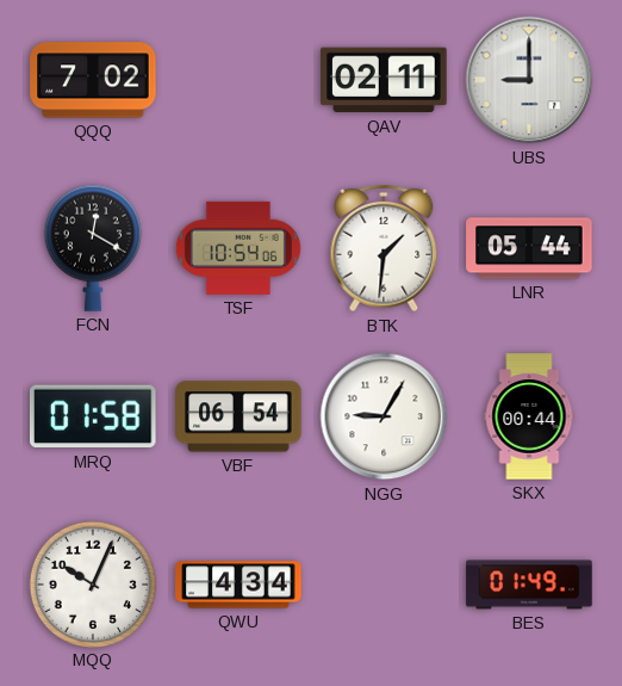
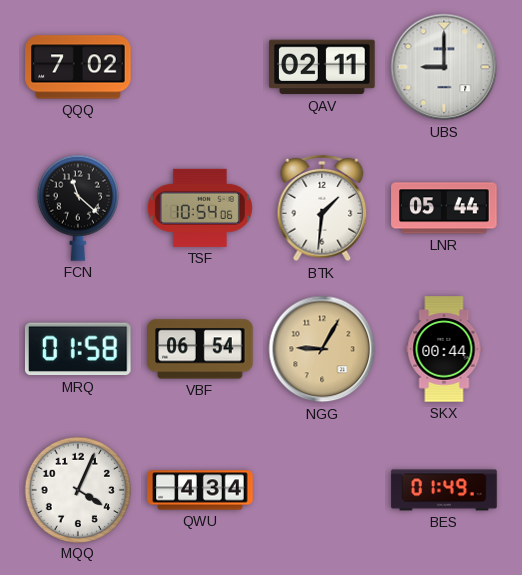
FCN: 12:20 -> 11:22
NGG dial: white -> champagne
MQQ: 10:04 -> 4:04
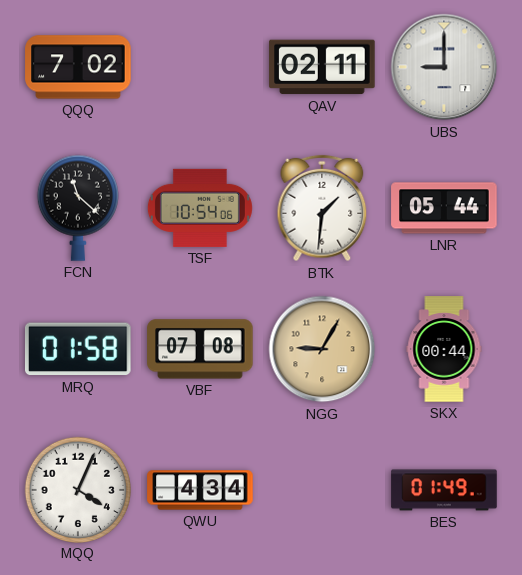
VBF: 06:54 -> 07:08
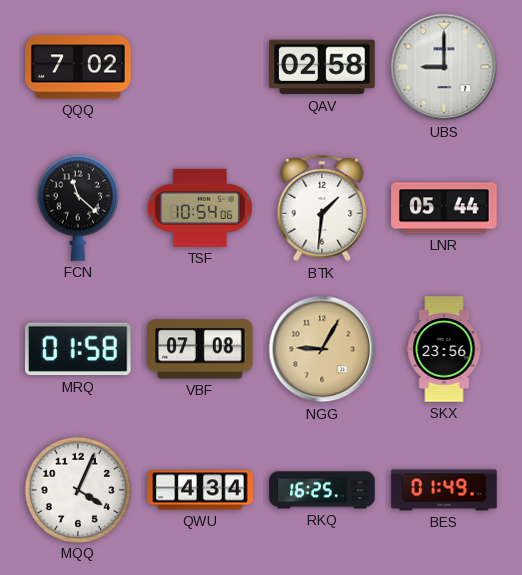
QAV: 02:11 -> 02:58
SKX: 00:44 -> 23:56
RKQ: none -> 16:25
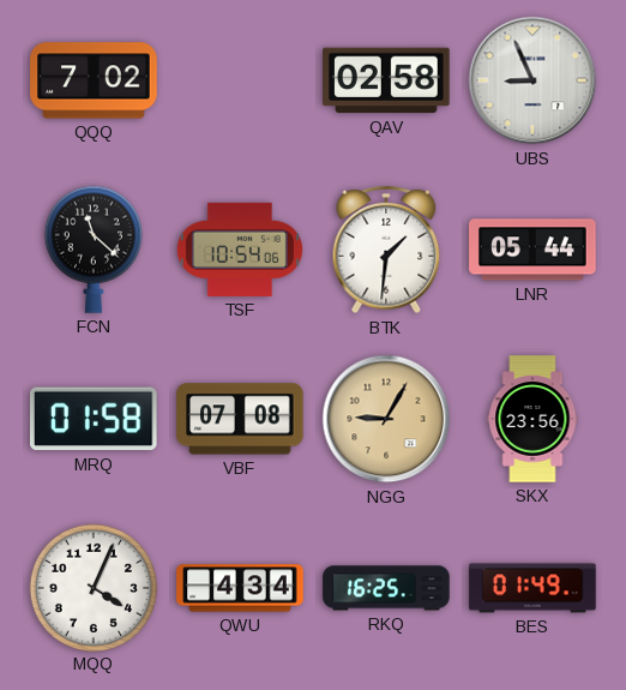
UBS: 9:00 -> 8:56
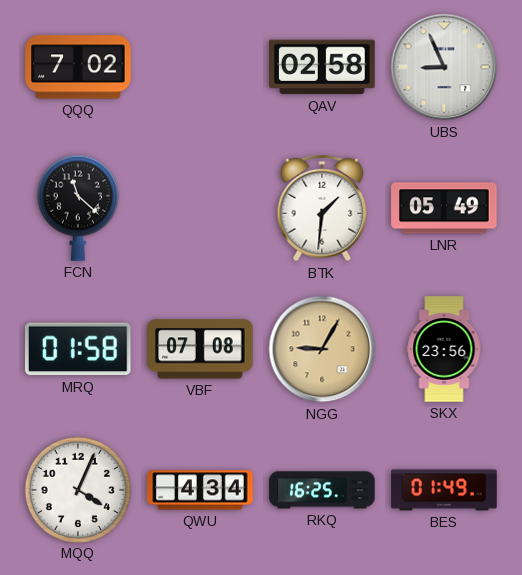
TSF: 10:54 -> none
LNR: 05:44 -> 05:49
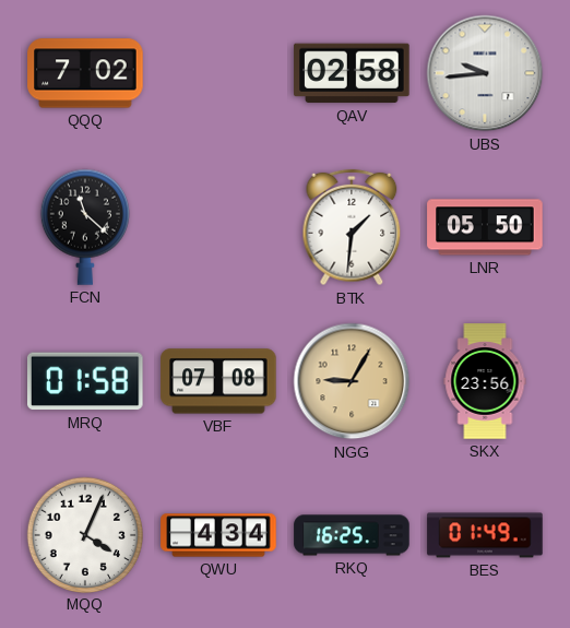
UBS: 8:56 -> 9:44
LNR: 05:49 -> 05:50
